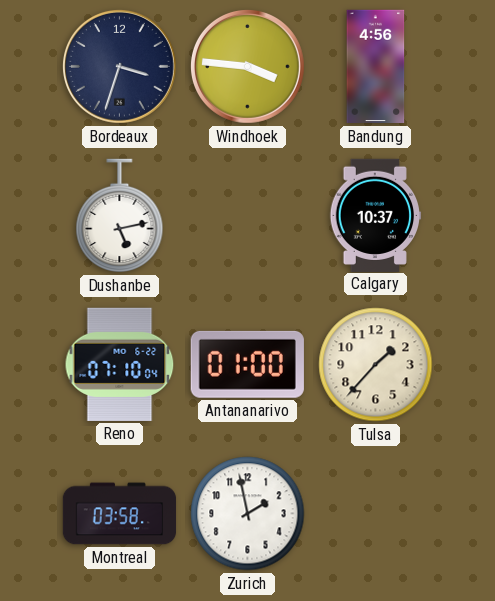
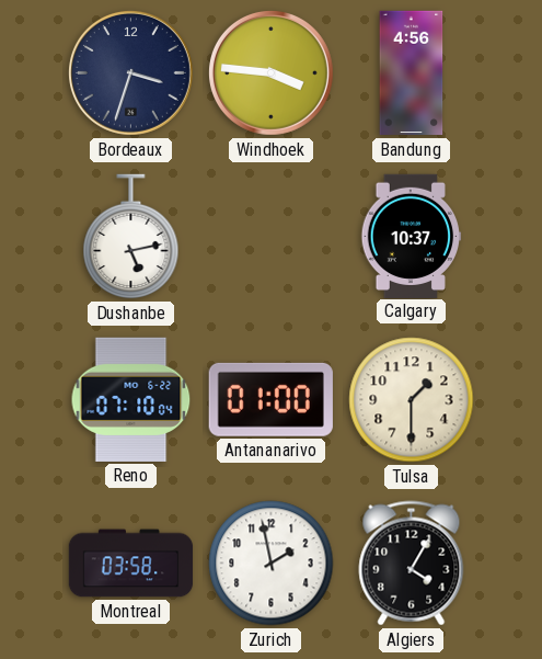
Tulsa: 1:37 -> 1:30
Algiers: none -> 4:05
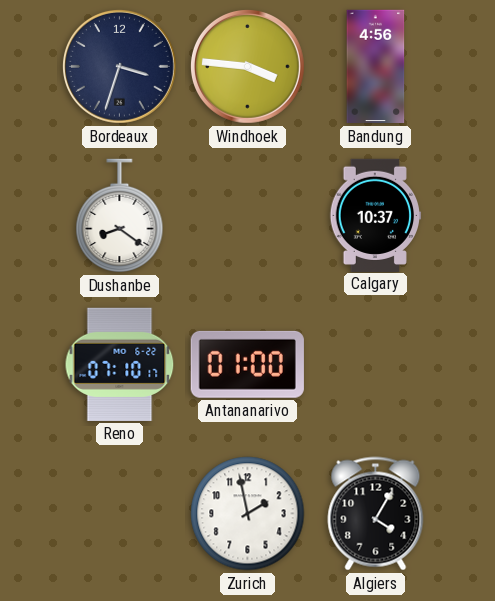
Dushanbe: 5:13 -> 8:21
Reno: 07:10:04 -> 07:10:17
Tulsa: 1:30 -> none
Montreal: 03:58 -> none
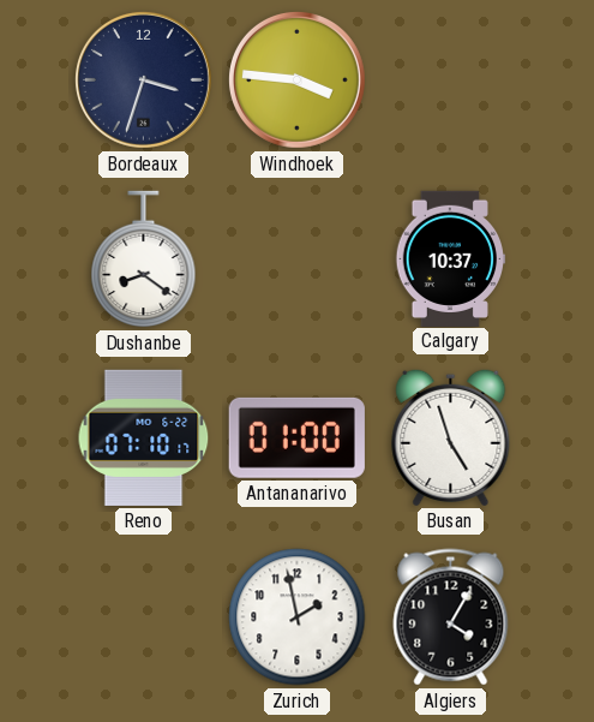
Bandung: 4:56 -> none
Busan: none -> 4:57
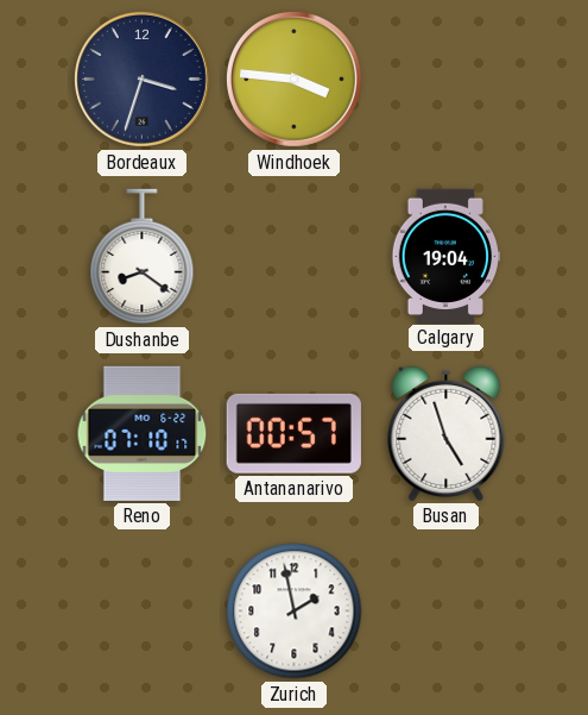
Calgary: 10:37 -> 19:04
Antananarivo: 01:00 -> 00:57
Algiers: 4:05 -> none
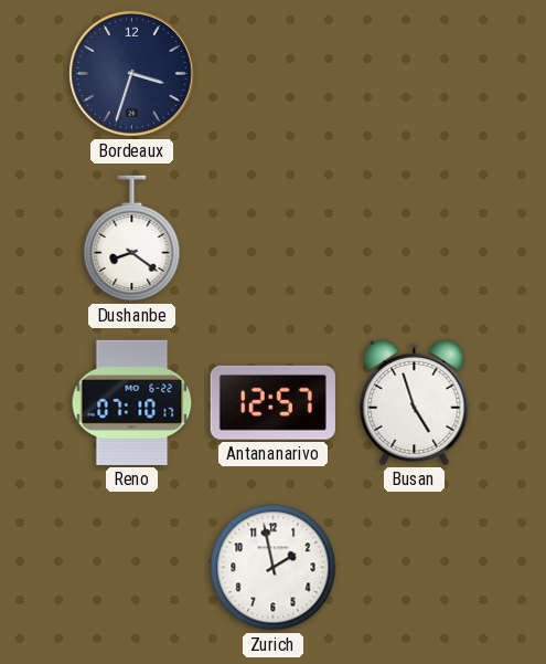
Windhoek: 3:46 -> none
Calgary: 19:04 -> none
Antananarivo: 00:57 -> 12:57
